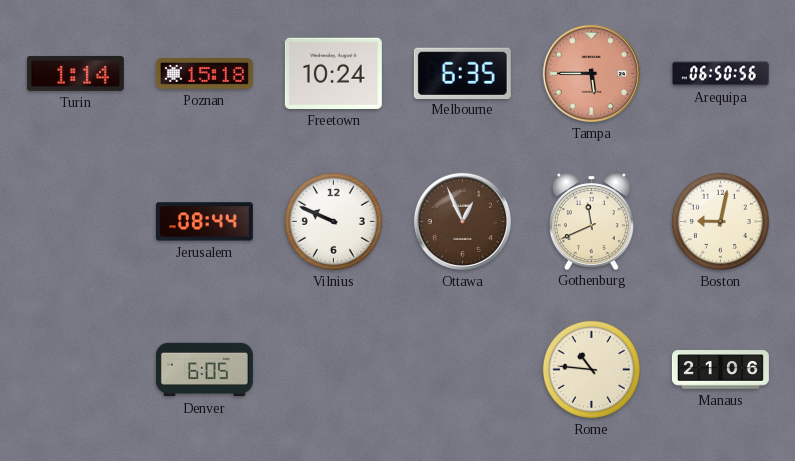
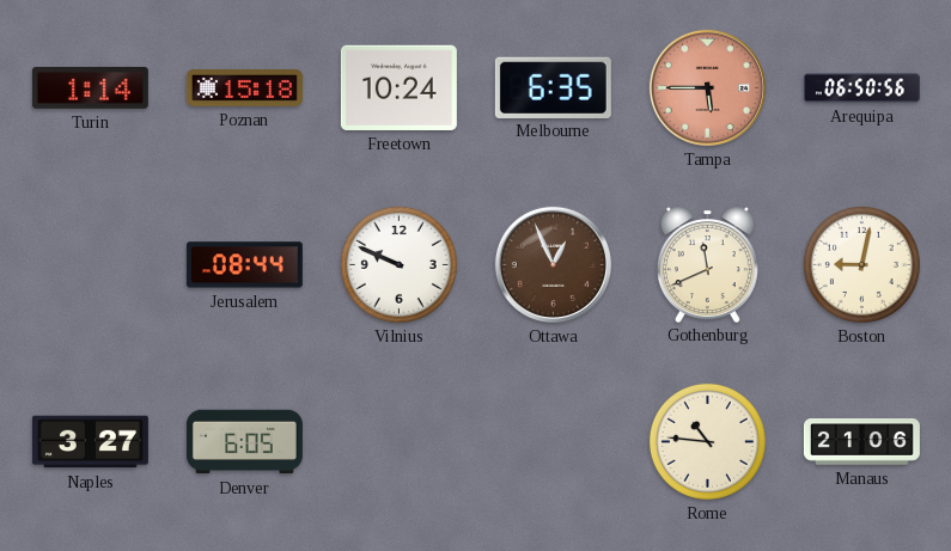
Naples: none -> 3:27
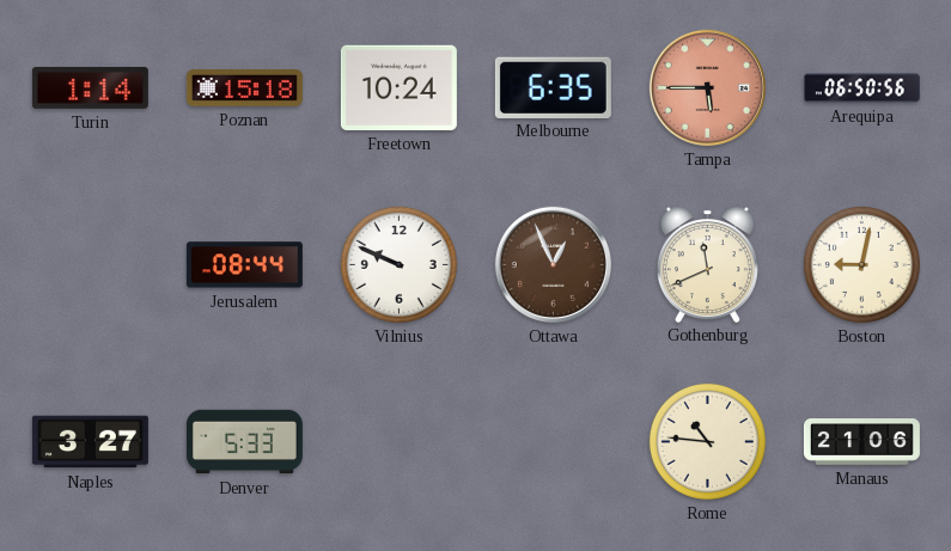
Denver: 6:05 -> 5:33
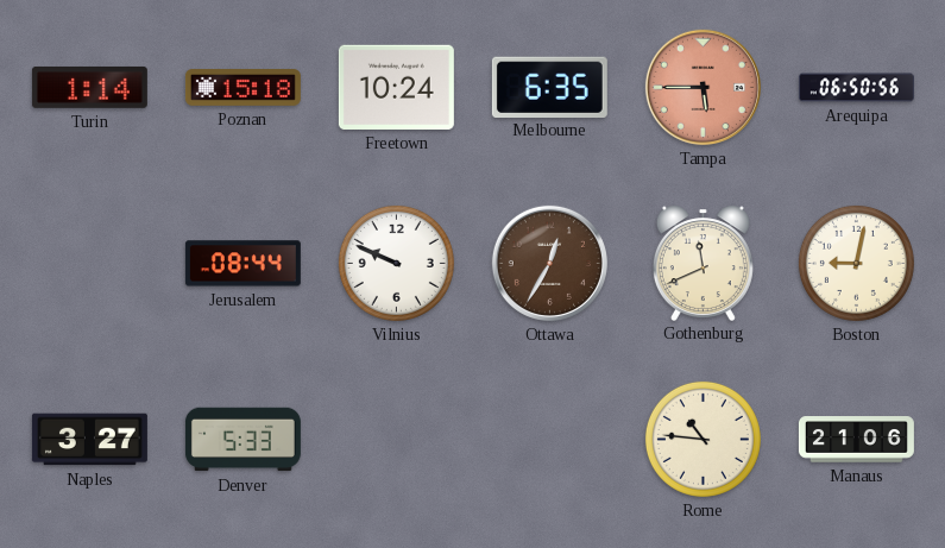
Ottawa: 12:56 -> 12:35
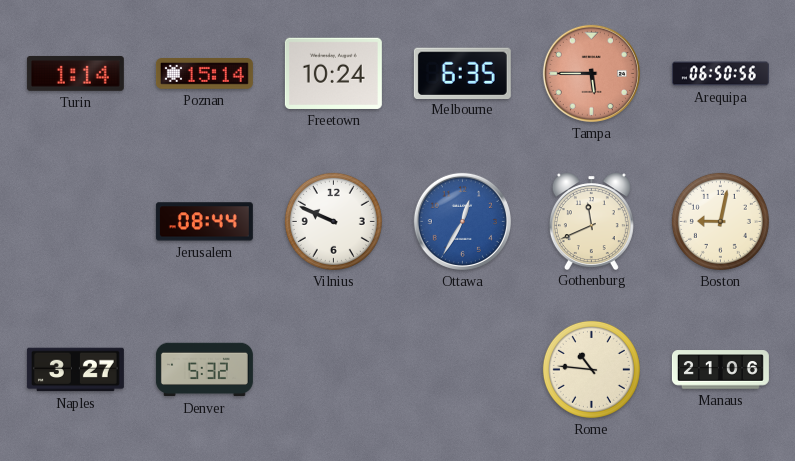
Poznan: 15:18 -> 15:14
Ottawa dial: brown -> blue
Denver: 5:33 -> 5:32
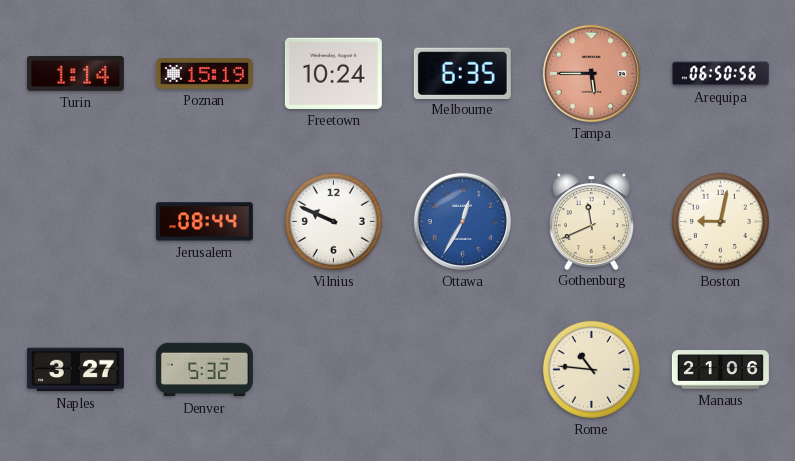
Poznan: 15:14 -> 15:19
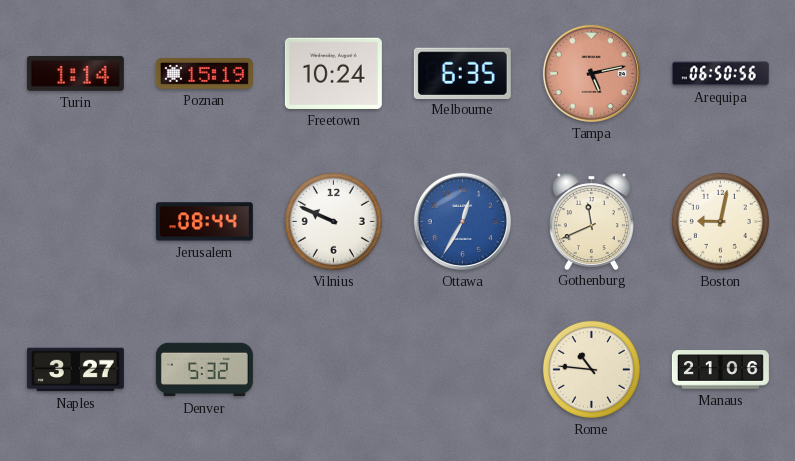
Tampa: 5:45 -> 5:13
